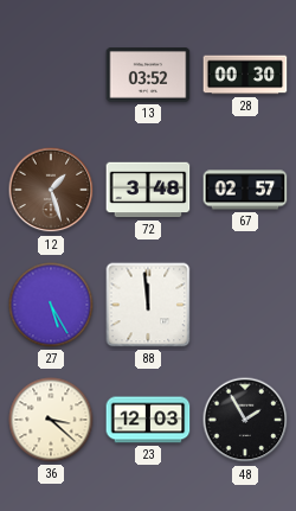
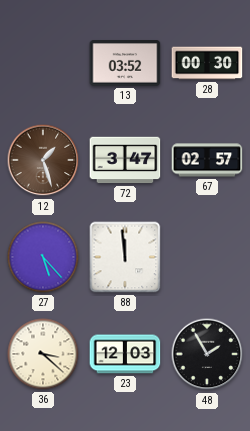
72: 3:48 -> 3:47
27: 5:25 -> 5:23
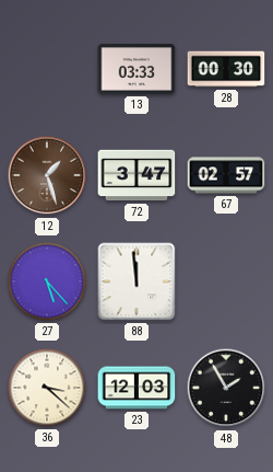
13: 03:52 -> 03:33
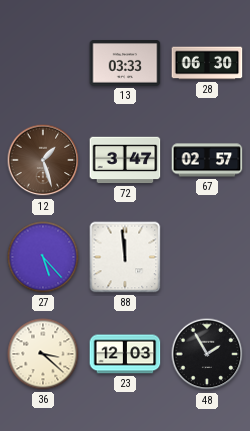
28: 00:30 -> 06:30
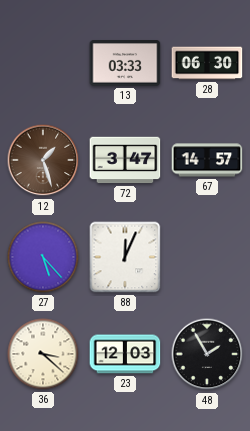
67: 02:57 -> 14:57
88: 11:59 -> 12:04
